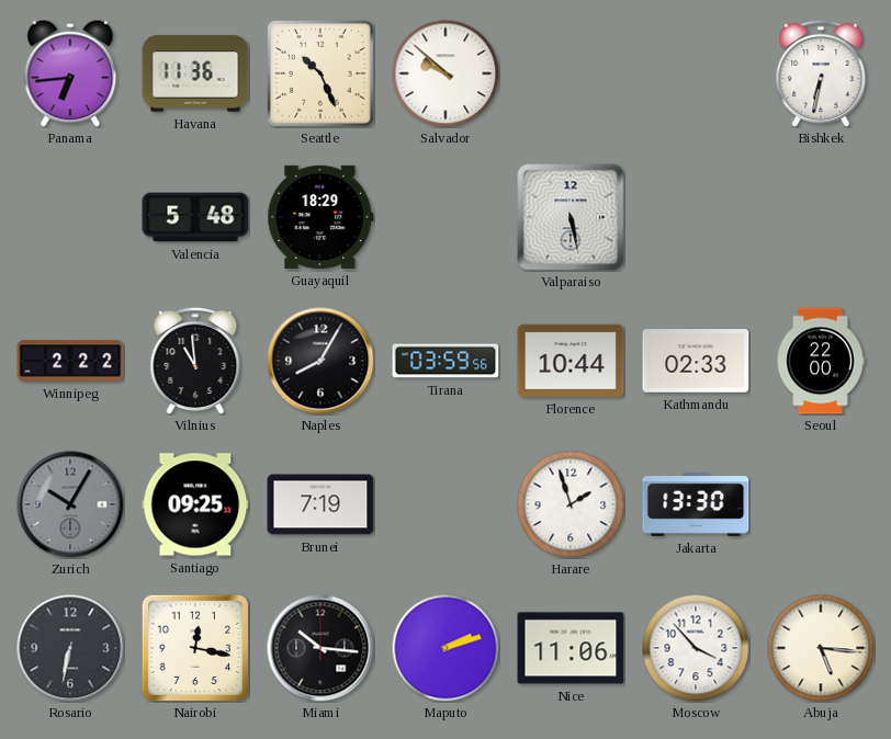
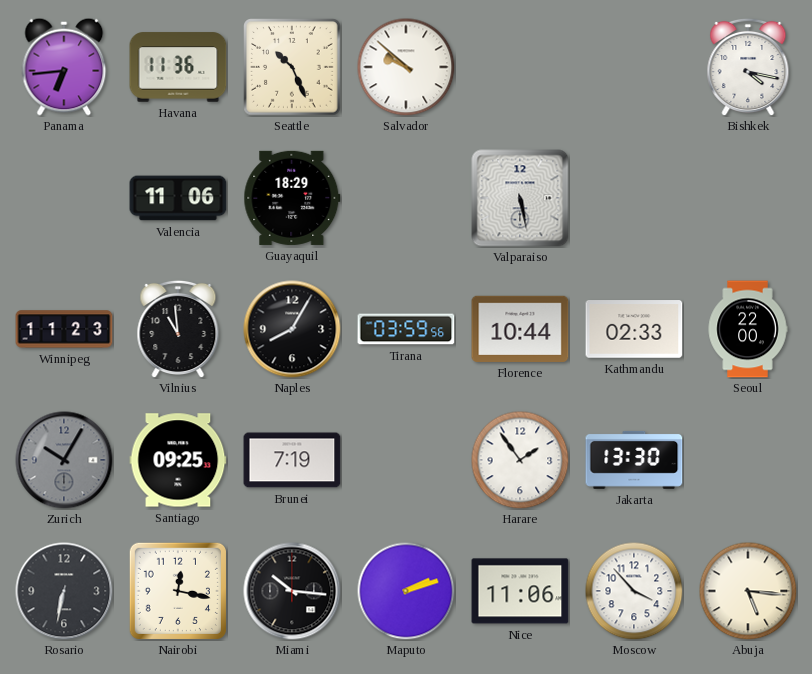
Bishkek: 6:32 -> 4:17
Valencia: 5:48 -> 11:06
Winnipeg: 2:22 -> 11:23
Harare: 1:57 -> 1:54
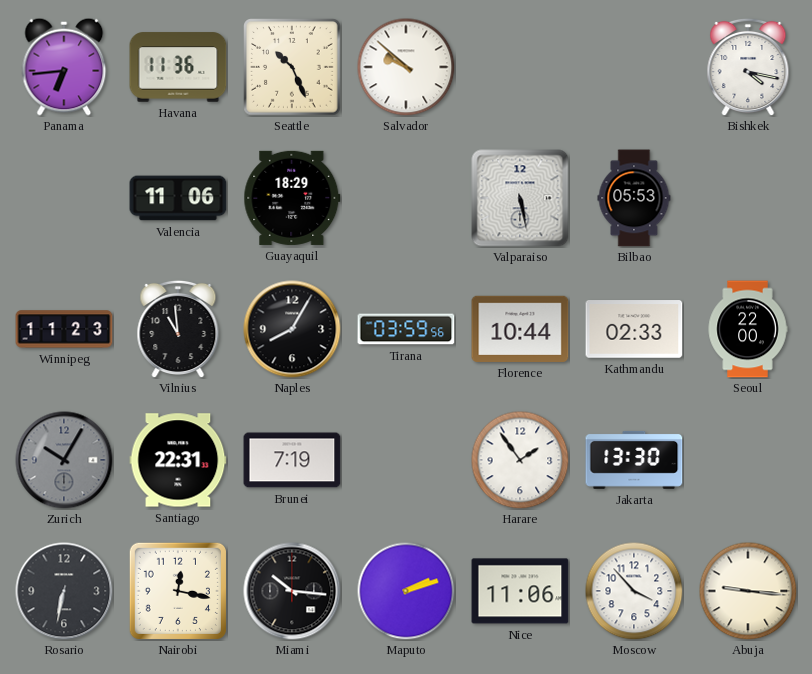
Bilbao: none -> 05:53
Santiago: 09:25 -> 22:31
Abuja: 5:16 -> 9:16
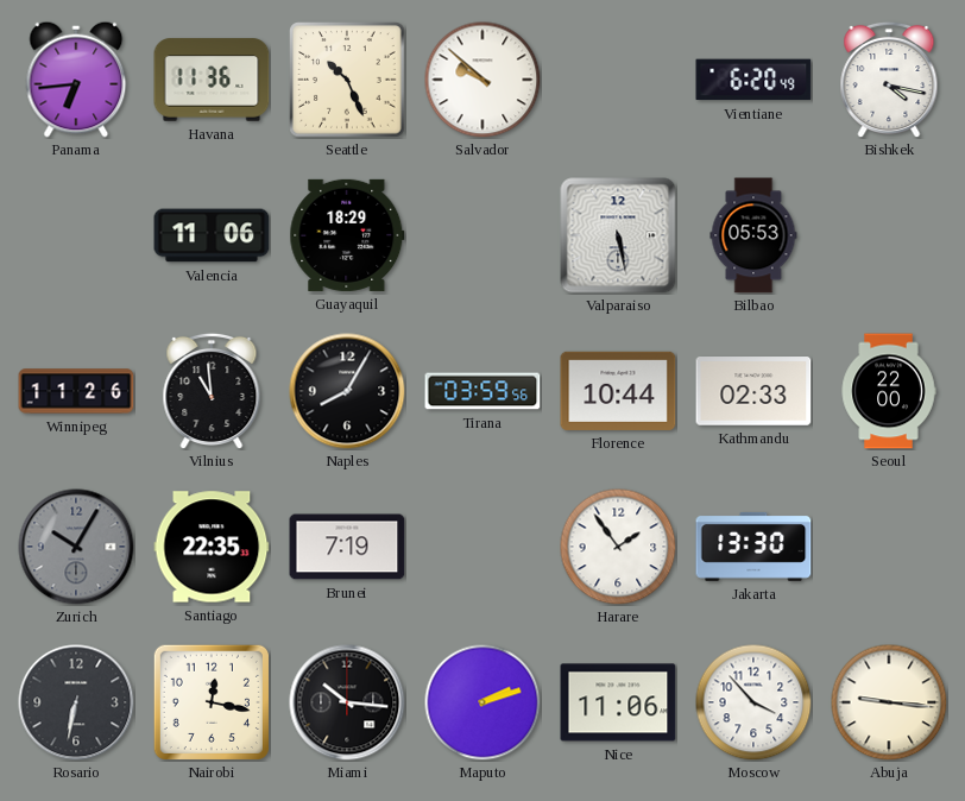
Vientiane: none -> 6:20
Winnipeg: 11:23 -> 11:26
Santiago: 22:31 -> 22:35
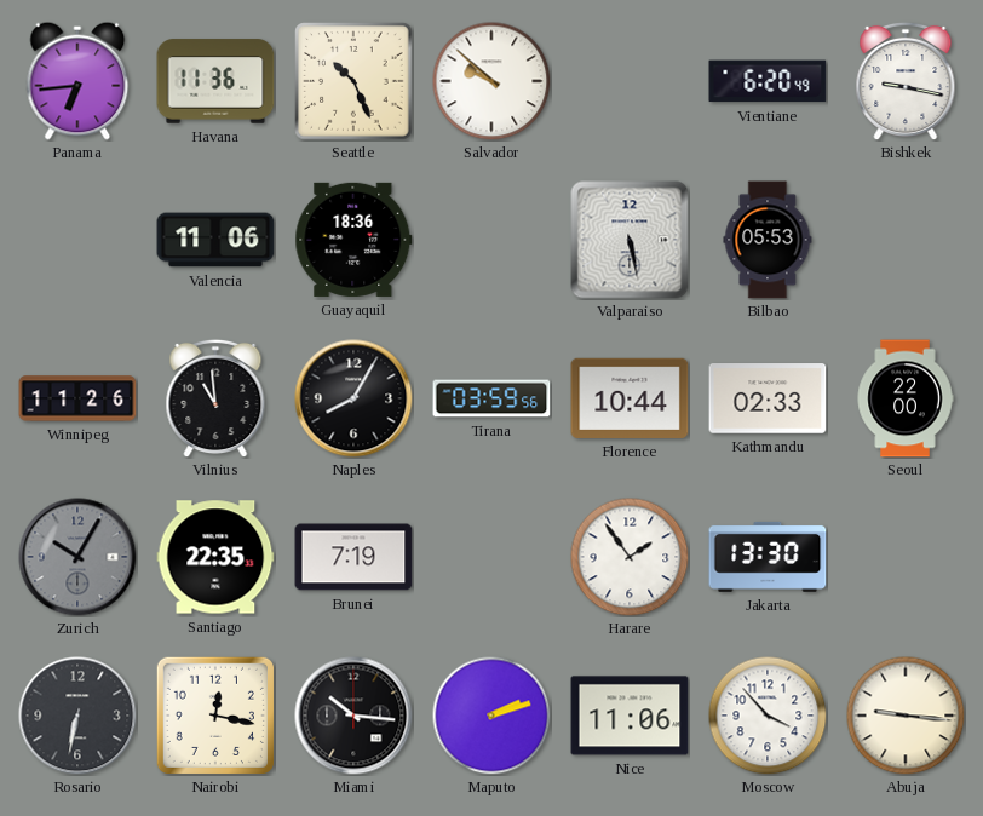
Bishkek: 4:17 -> 9:17
Guayaquil: 18:29 -> 18:36
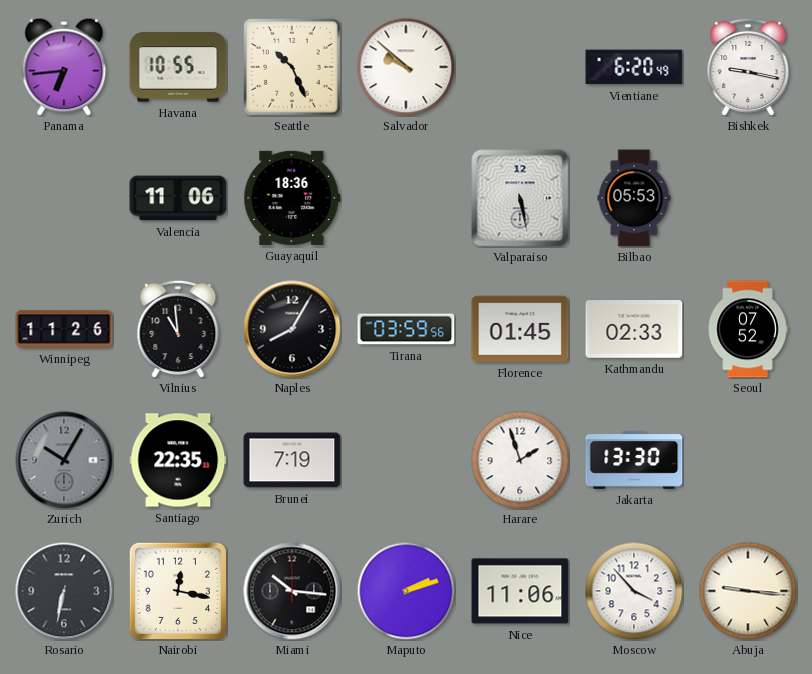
Havana: 11:36 -> 10:55
Florence: 10:44 -> 01:45
Seoul: 22:00 -> 07:52
Harare: 1:54 -> 1:57
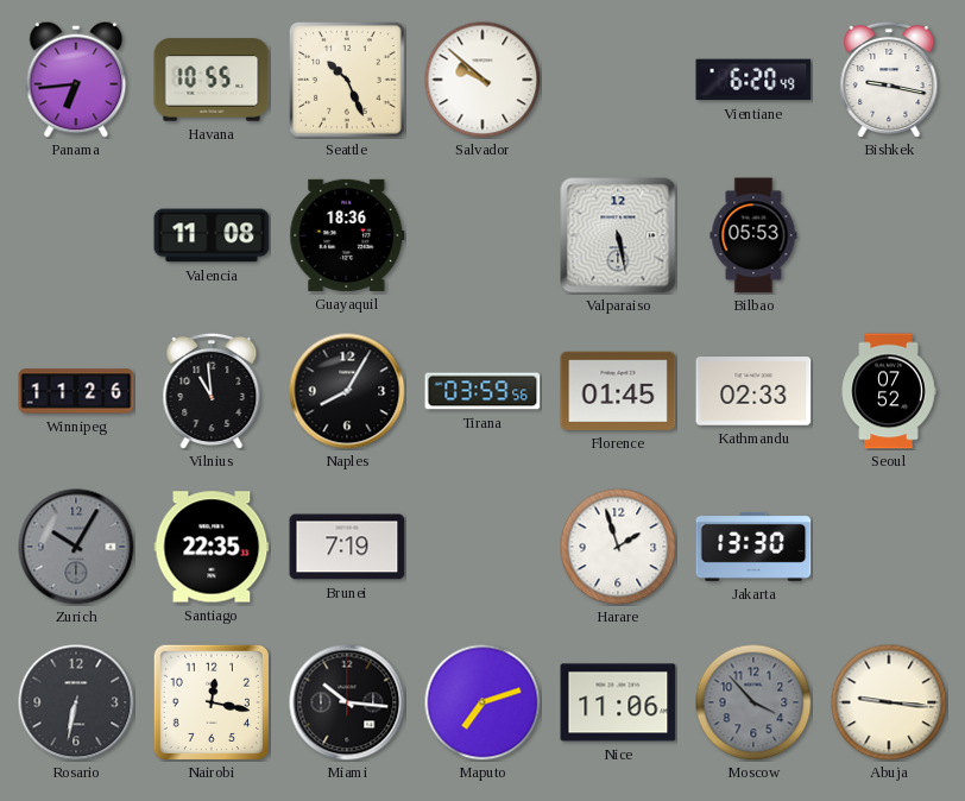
Valencia: 11:06 -> 11:08
Maputo: 2:12 -> 7:12
Moscow dial: white -> grey
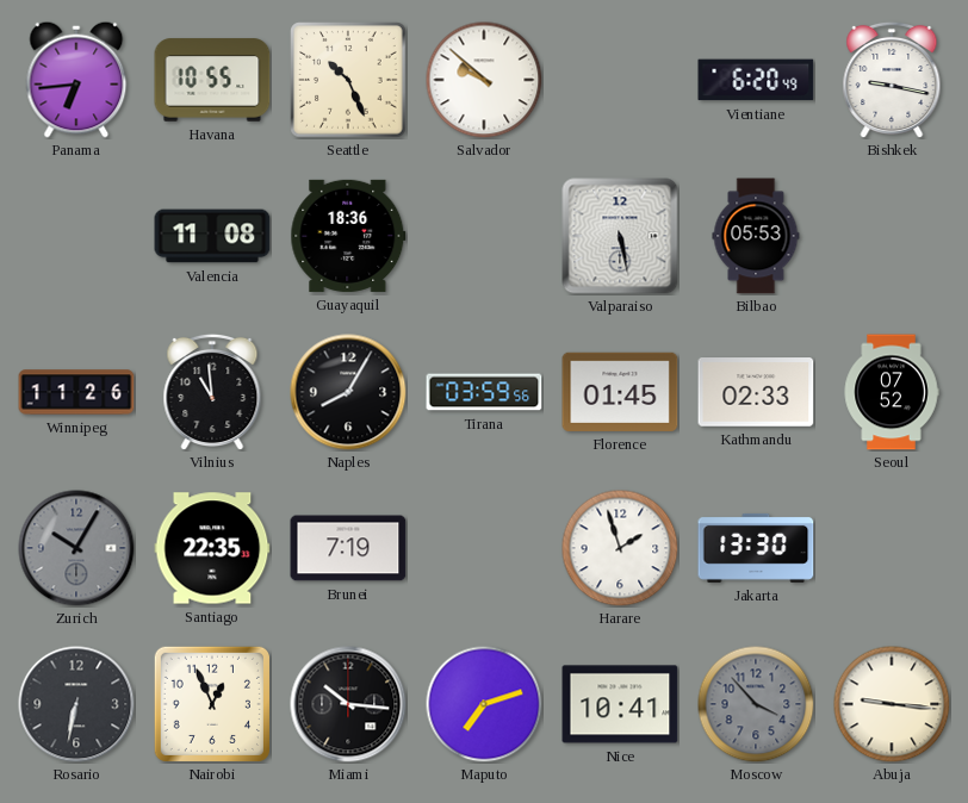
Nairobi: 12:17 -> 12:56
Nice: 11:06 -> 10:41
